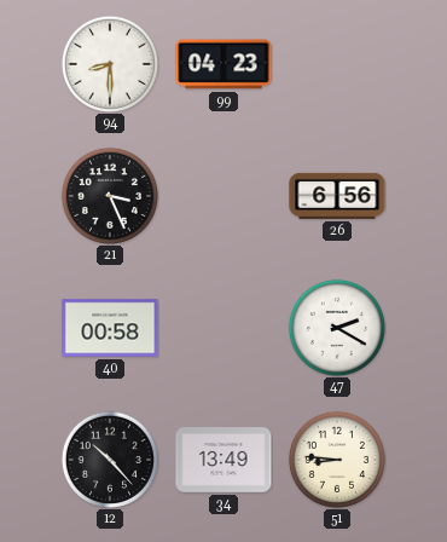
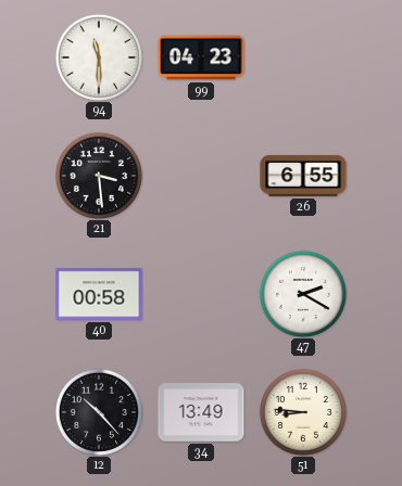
94: 8:30 -> 11:30
21: 3:26 -> 3:29
26: 6:56 -> 6:55
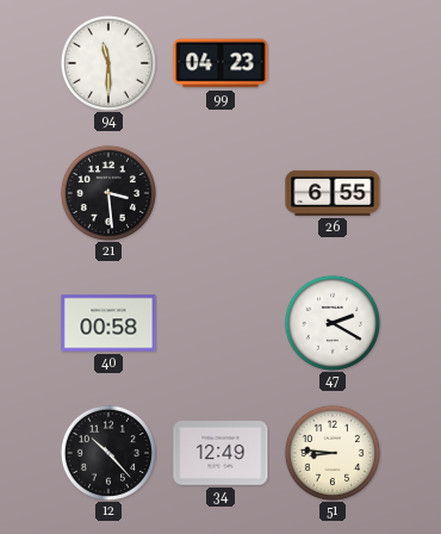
34: 13:49 -> 12:49
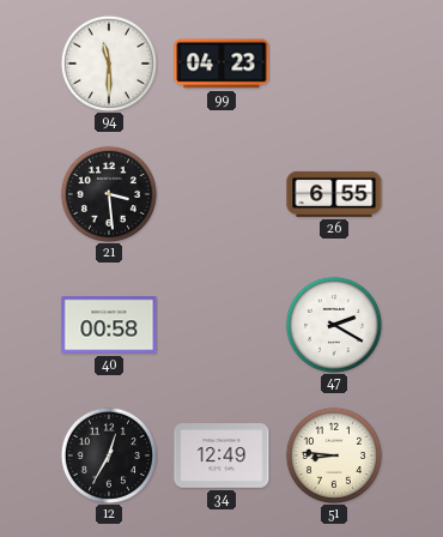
12: 10:23 -> 12:35
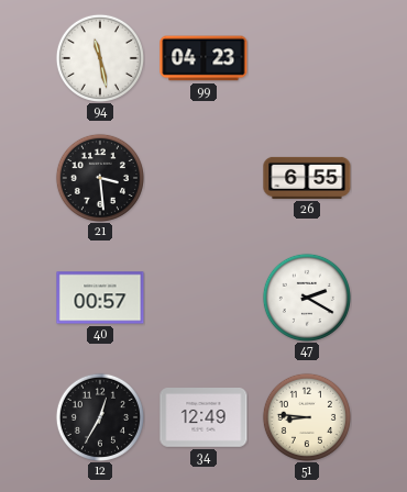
94: 11:30 -> 11:28
40: 00:58 -> 00:57
